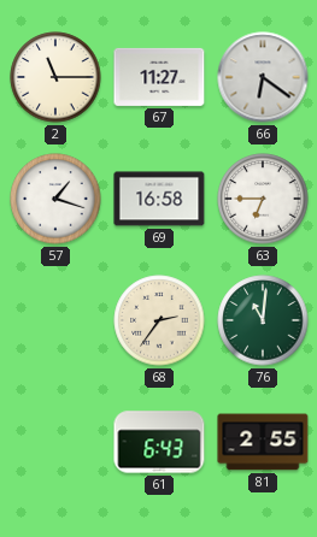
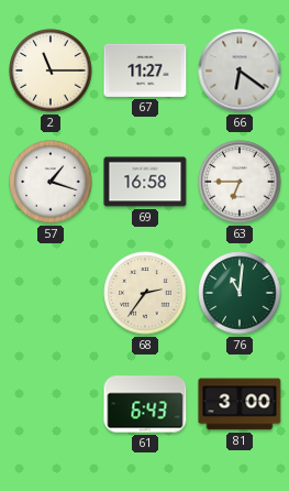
81: 2:55 -> 3:00
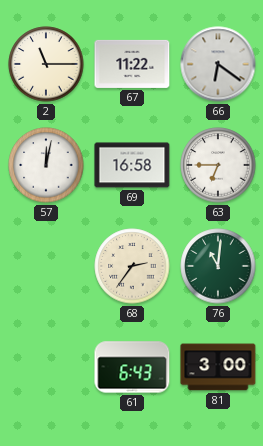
67: 11:27 -> 11:22
57: 1:18 -> 12:02
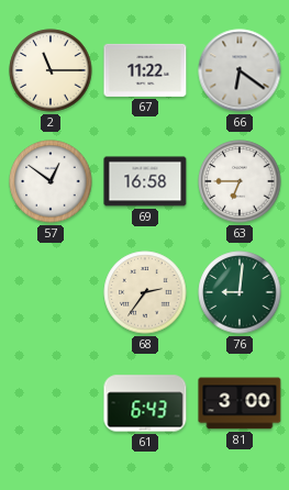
57: 12:02 -> 12:51
76: 11:01 -> 9:01
